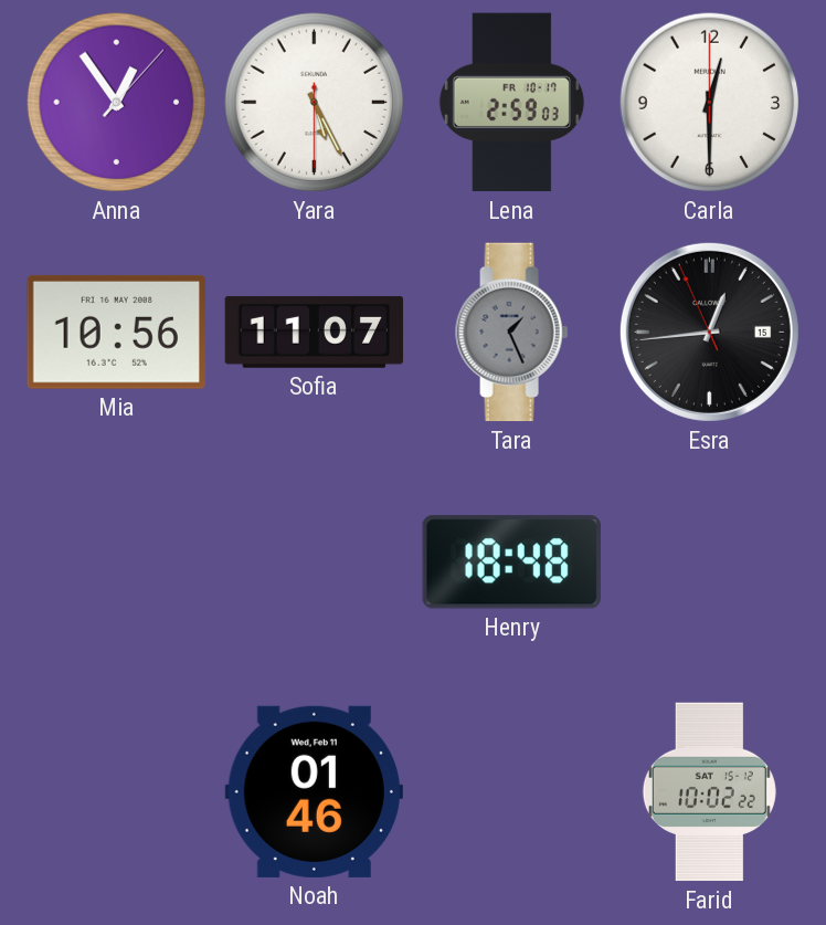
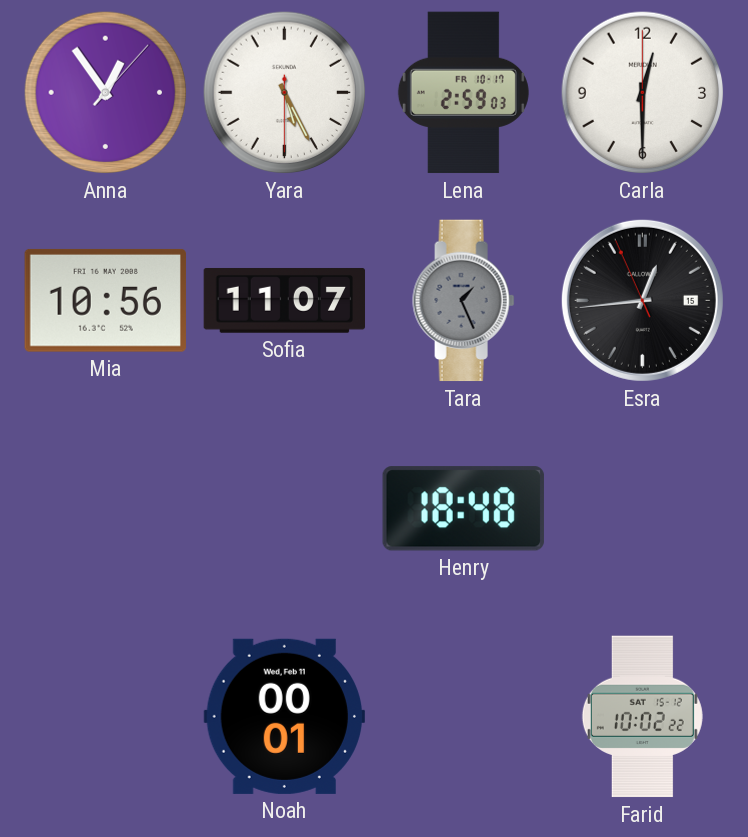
Noah: 01:46 -> 00:01
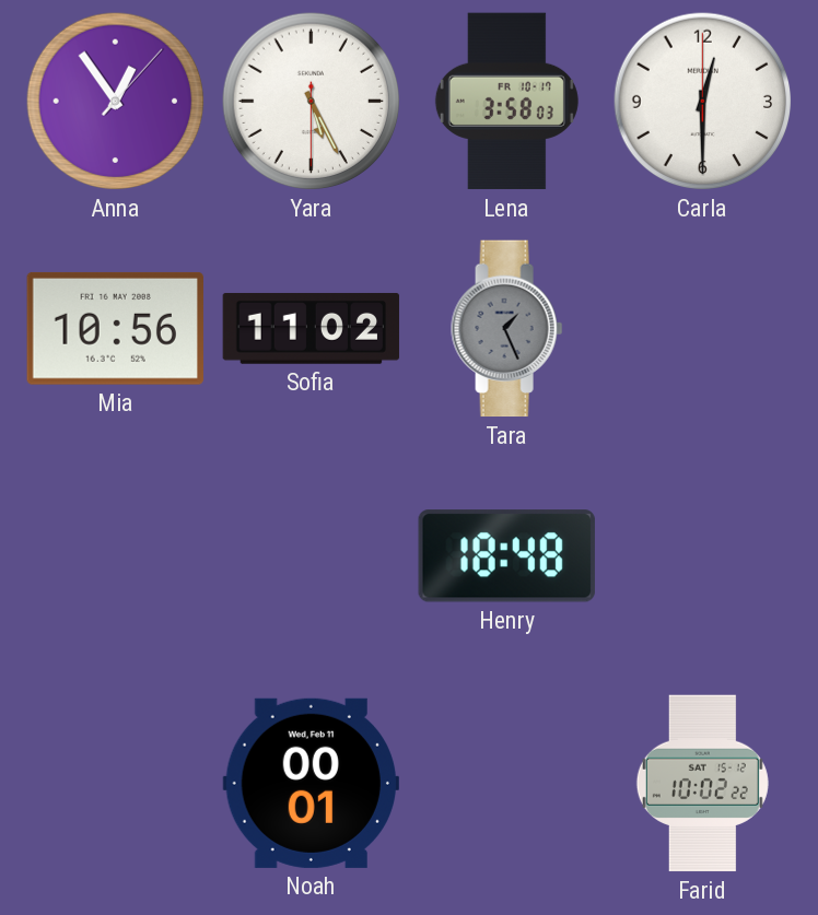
Lena: 2:59 -> 3:58
Sofia: 11:07 -> 11:02
Esra: 12:43 -> none
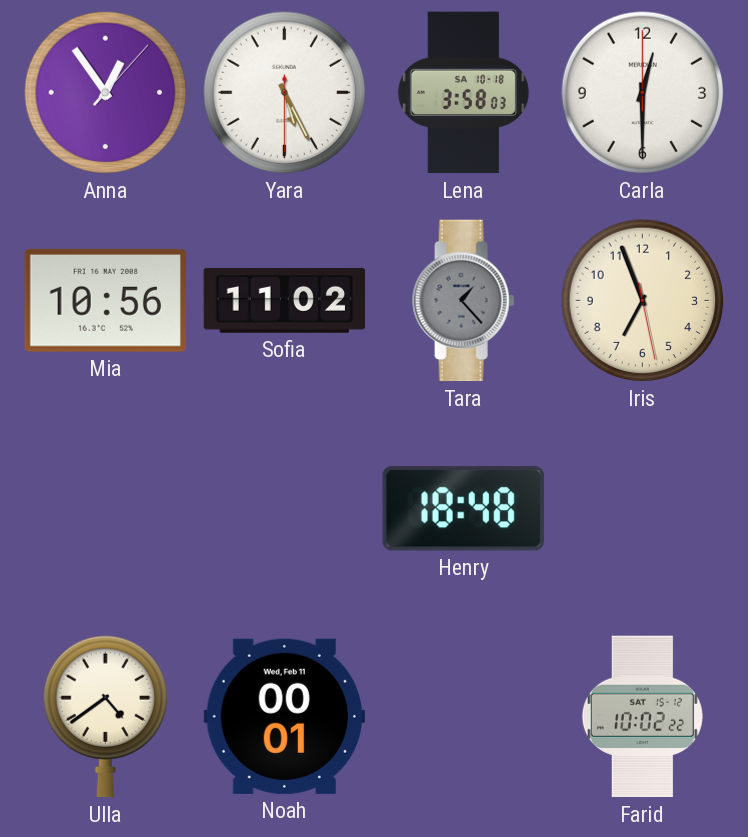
Lena date: FR 10-17 -> SA 10-18
Tara: 1:26 -> 1:23
Iris: none -> 6:56
Ulla: none -> 4:39
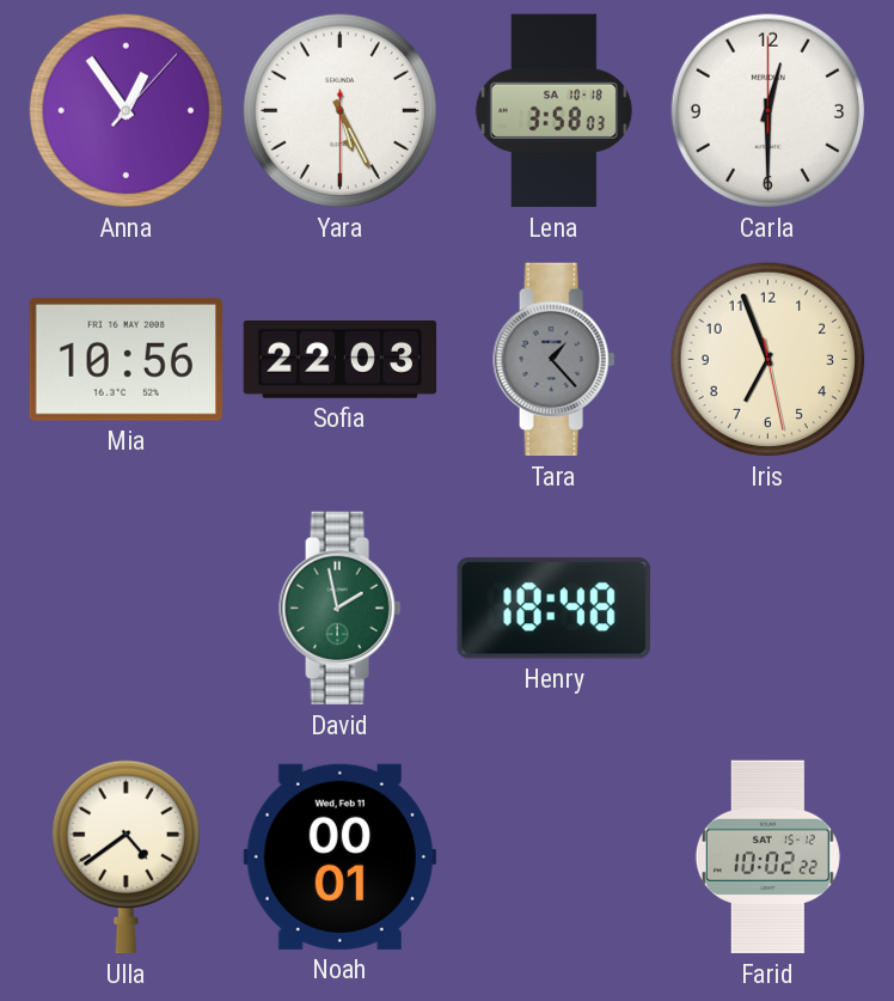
Sofia: 11:02 -> 22:03
David: none -> 1:58
